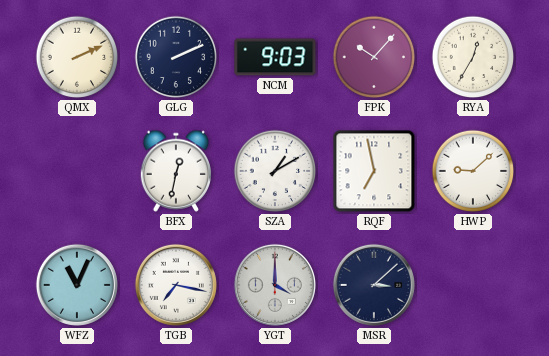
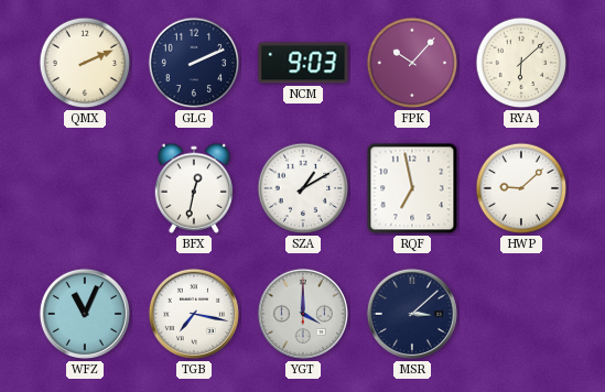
RYA: 12:35 -> 6:08
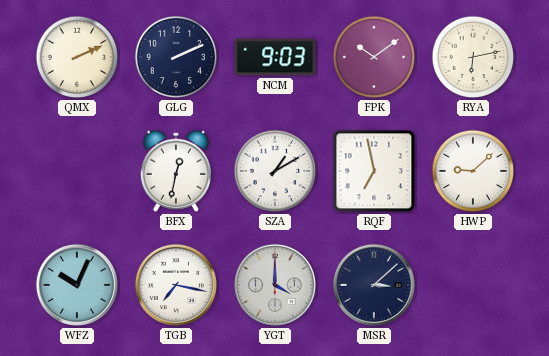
FPK: 10:07 -> 10:09
RYA: 6:08 -> 6:13
WFZ: 11:04 -> 10:04
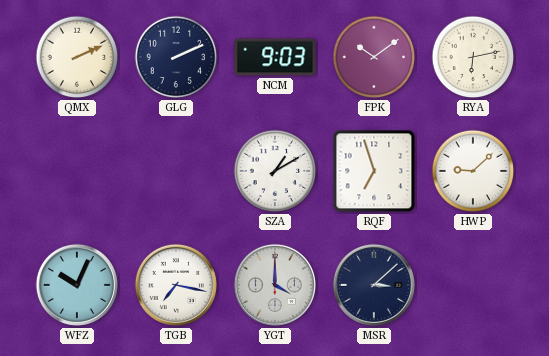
BFX: 12:32 -> none
RQF: 6:58 -> 6:57
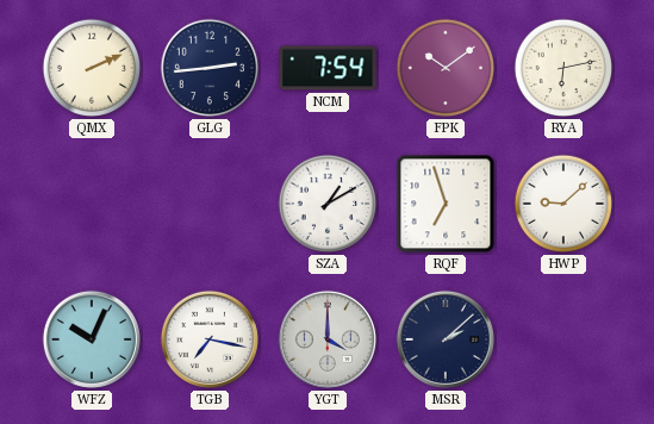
GLG: 2:11 -> 2:44
NCM: 9:03 -> 7:54
MSR: 3:08 -> 2:08
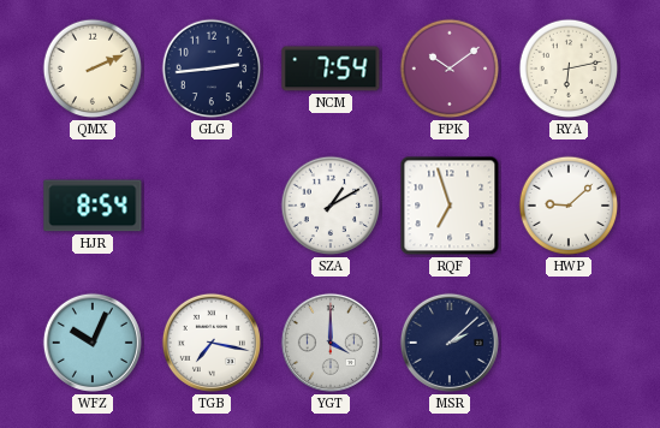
HJR: none -> 8:54
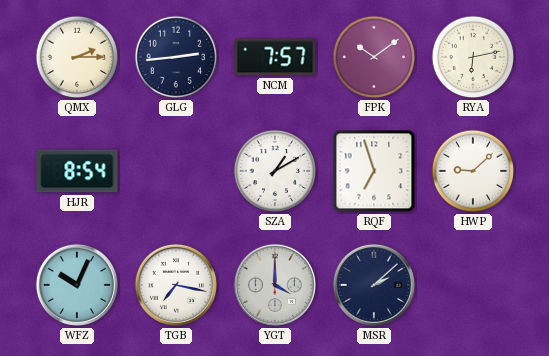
QMX: 2:11 -> 2:15
NCM: 7:54 -> 7:57
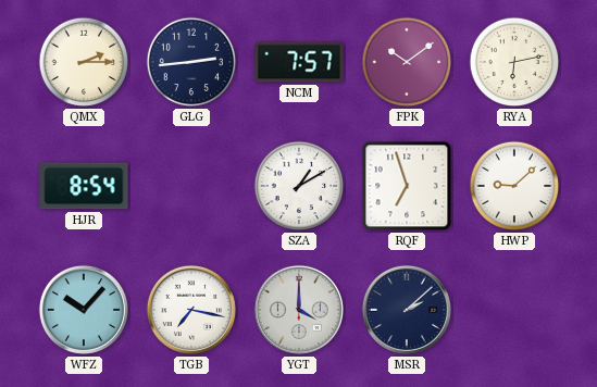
WFZ: 10:04 -> 10:07
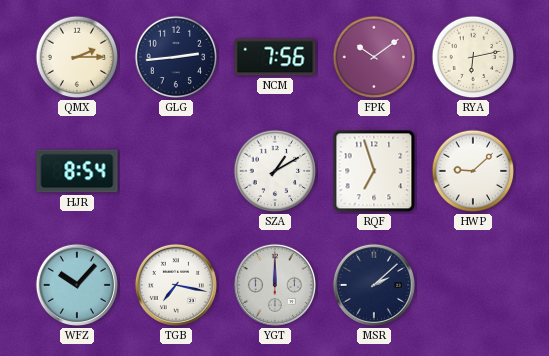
NCM: 7:57 -> 7:56
YGT: 4:00 -> 12:00
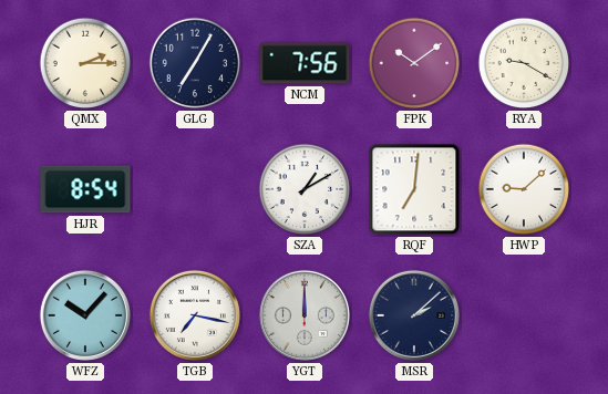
GLG: 2:44 -> 7:05
RYA: 6:13 -> 9:20
RQF: 6:57 -> 7:01
